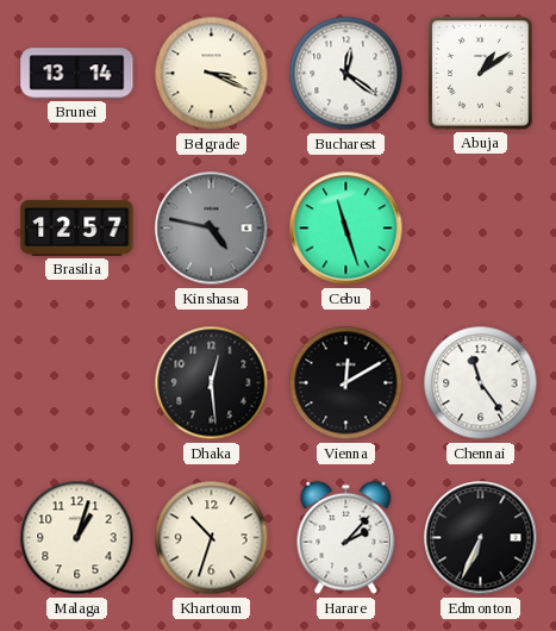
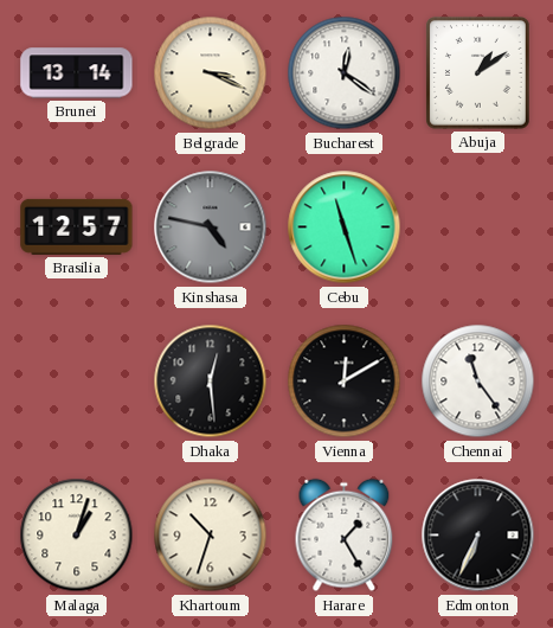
Harare: 2:07 -> 1:25
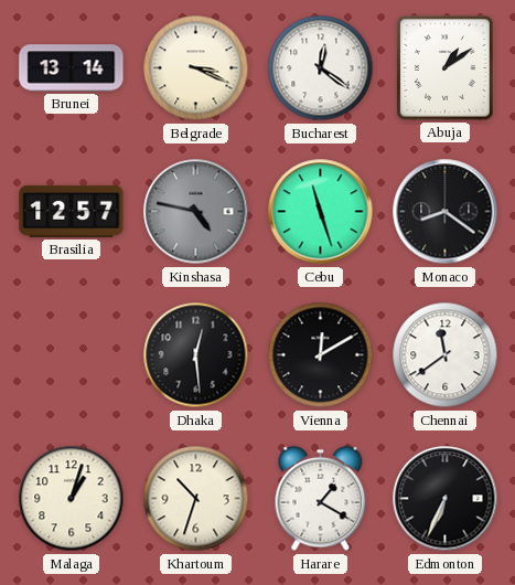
Monaco: none -> 8:21
Chennai: 11:24 -> 11:39
Harare: 1:25 -> 1:20
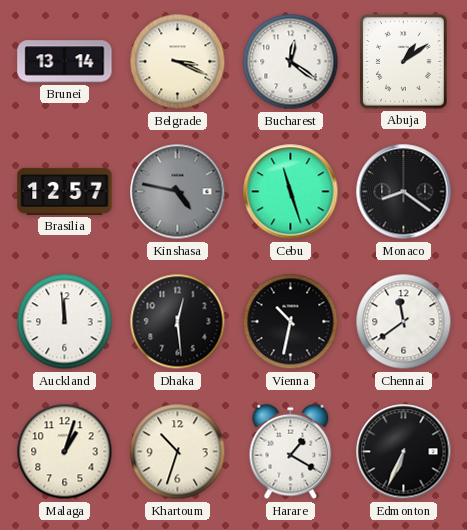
Auckland: none -> 11:59
Vienna: 12:10 -> 10:32
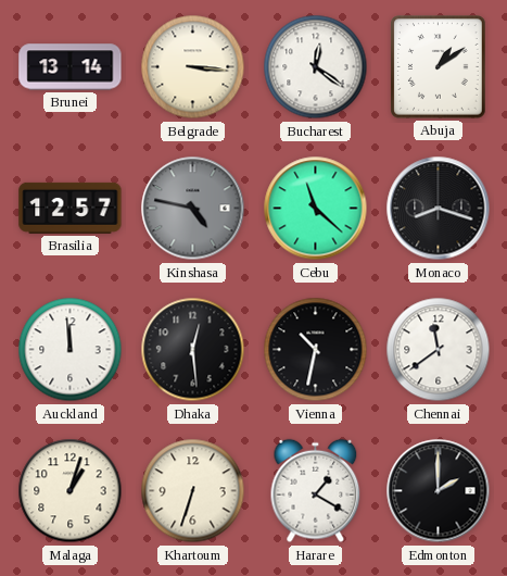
Belgrade: 3:19 -> 3:16
Cebu: 11:27 -> 11:22
Monaco: 8:21 -> 8:18
Khartoum: 10:33 -> 6:33
Edmonton: 6:34 -> 2:00
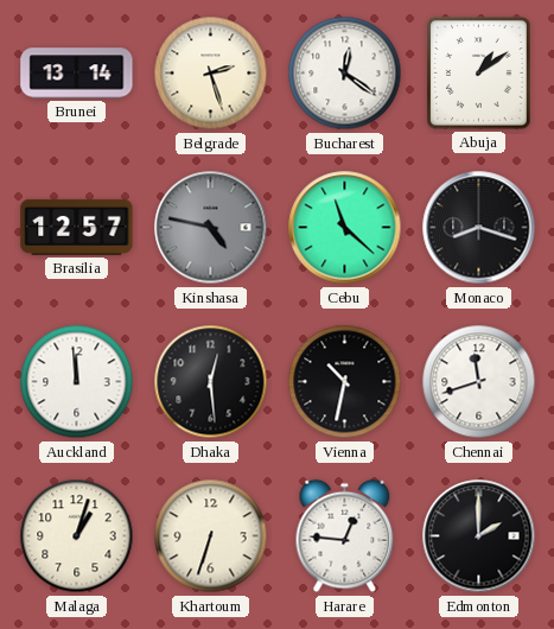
Belgrade: 3:16 -> 2:27
Chennai: 11:39 -> 11:42
Harare: 1:20 -> 12:46
